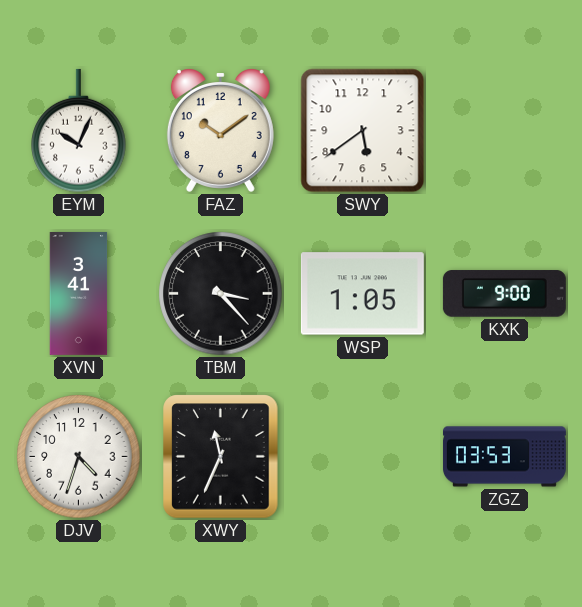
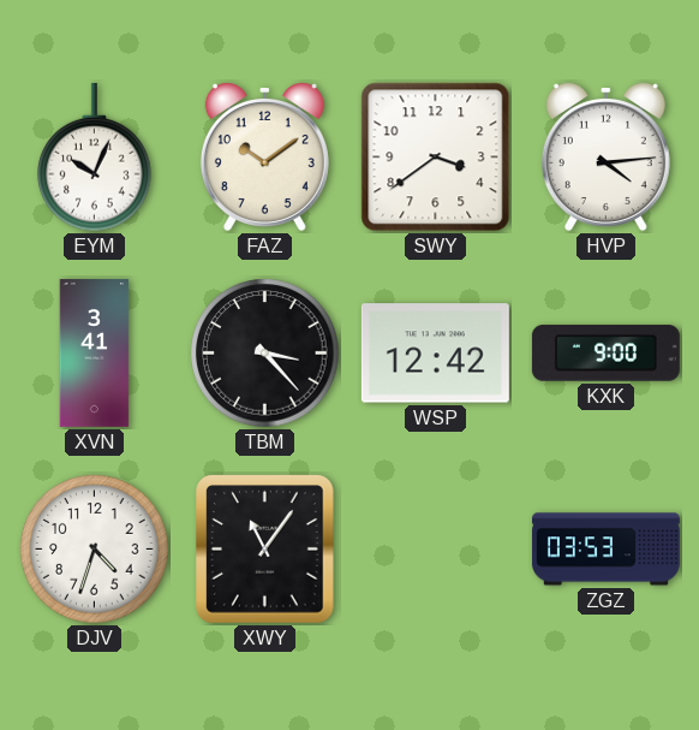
SWY: 5:39 -> 3:39
HVP: none -> 4:14
WSP: 1:05 -> 12:42
XWY: 11:34 -> 11:06
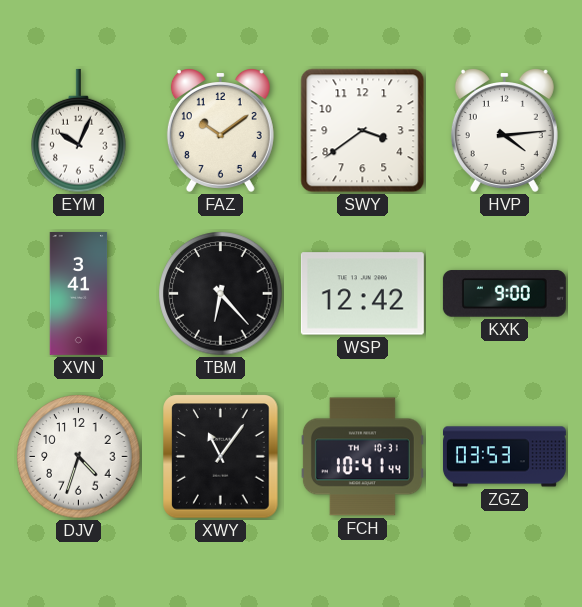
TBM: 3:23 -> 6:23
FCH: none -> 10:41
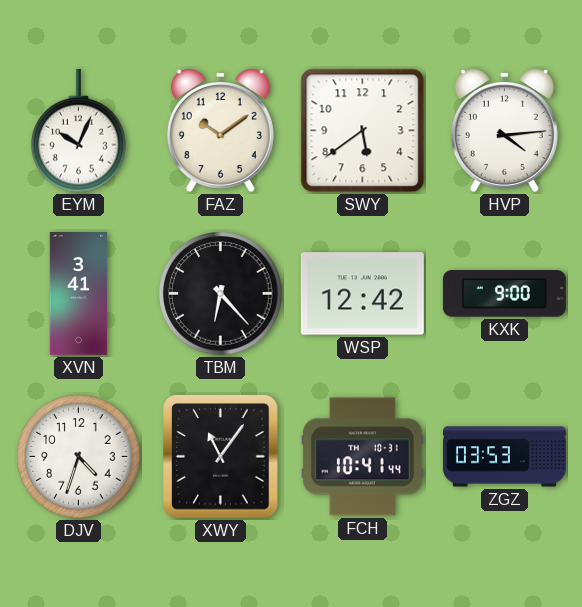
SWY: 3:39 -> 5:39
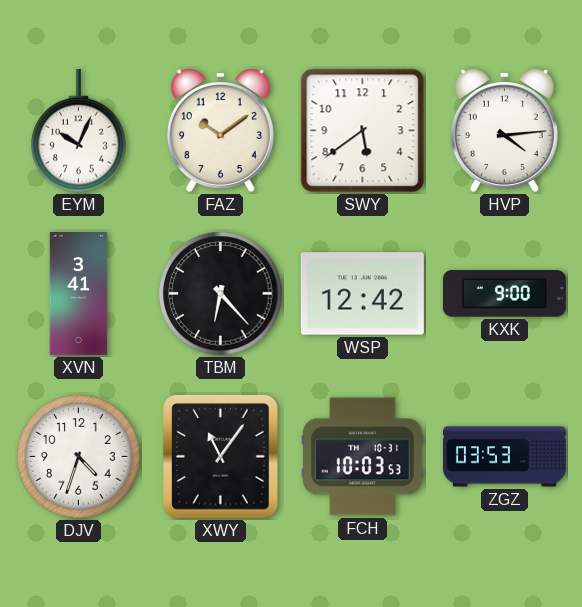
FCH: 10:41 -> 10:03
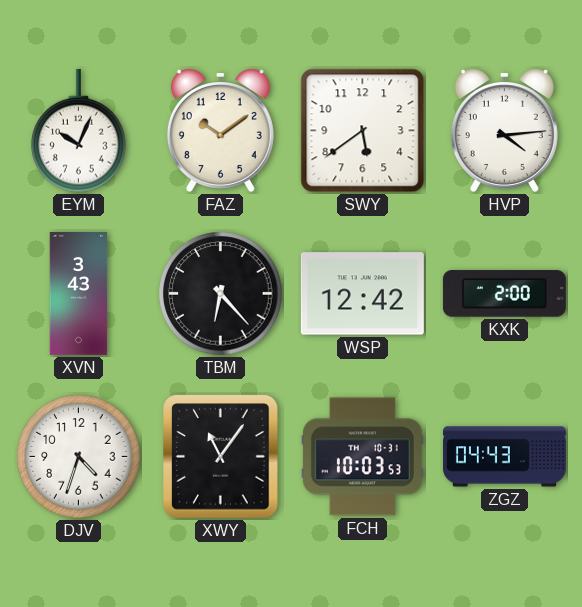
XVN: 3:41 -> 3:43
KXK: 9:00 -> 2:00
ZGZ: 03:53 -> 04:43
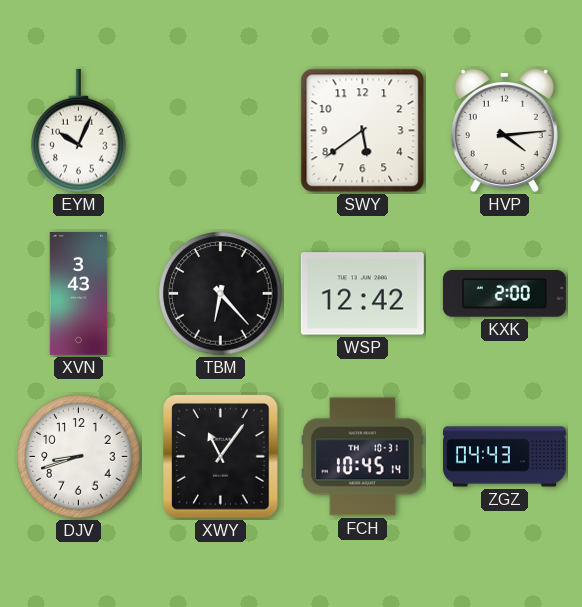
FAZ: 10:09 -> none
DJV: 4:33 -> 8:42
FCH: 10:03 -> 10:45
